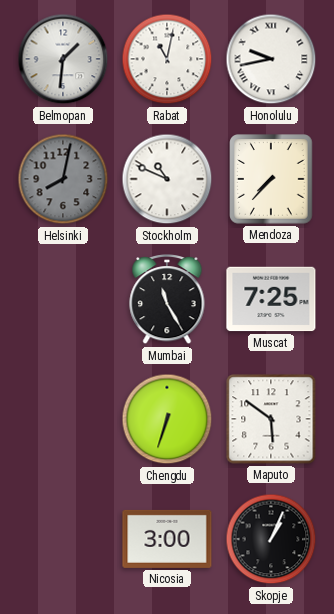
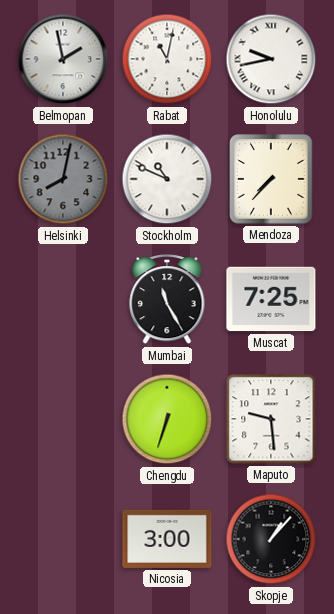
Belmopan: 1:31 -> 1:58
Maputo: 5:51 -> 9:29
Skopje: 1:04 -> 1:07
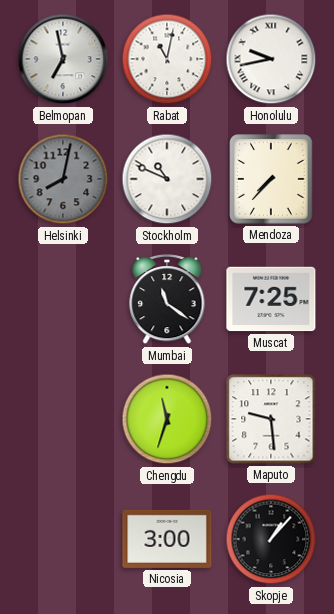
Belmopan: 1:58 -> 6:58
Mumbai: 11:25 -> 11:21
Chengdu: 6:33 -> 11:33
